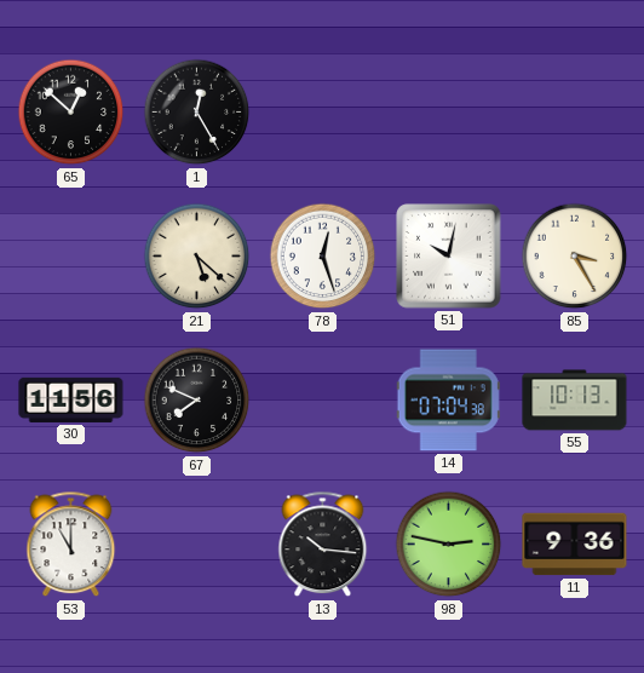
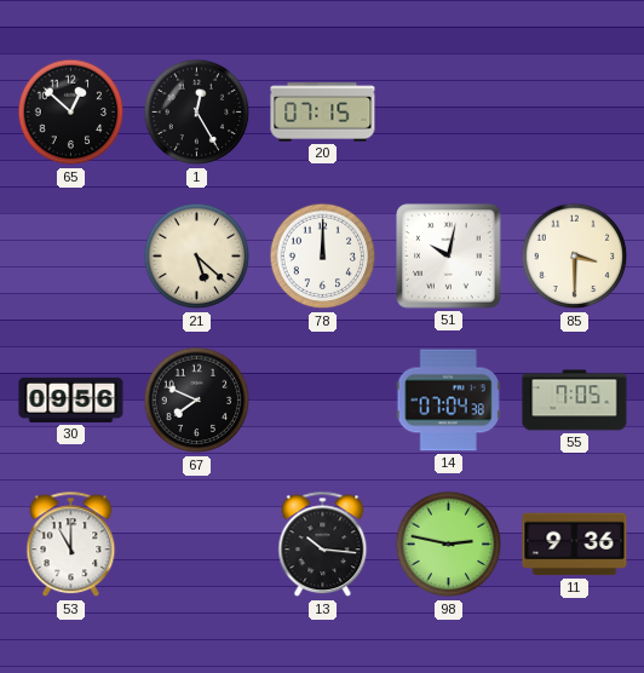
20: none -> 07:15
78: 12:27 -> 12:00
85: 3:25 -> 3:30
30: 11:56 -> 09:56
55: 10:13 -> 7:05
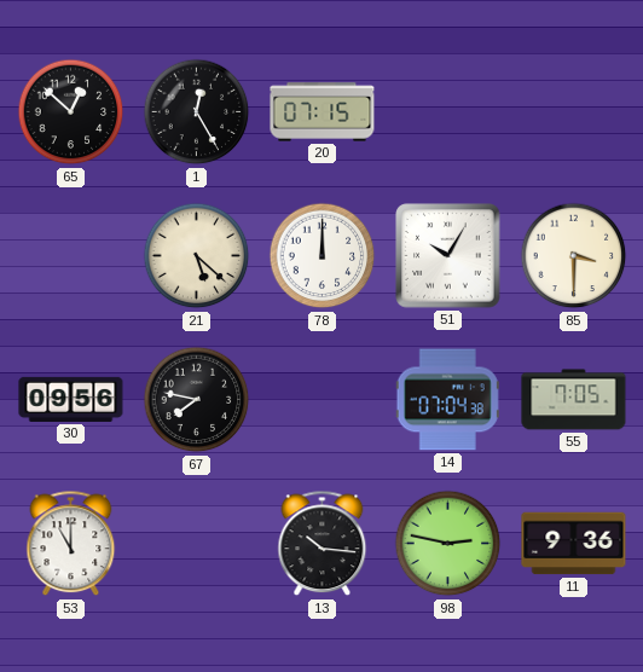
51: 10:02 -> 10:05
67: 7:49 -> 7:47
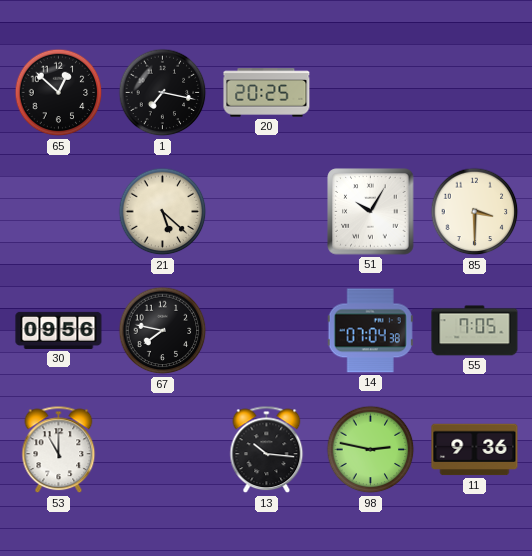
1: 12:25 -> 7:17
20: 07:15 -> 20:25
78: 12:00 -> none
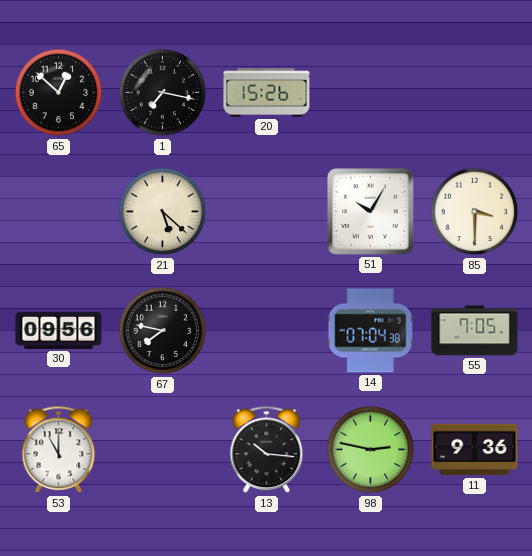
20: 20:25 -> 15:26
